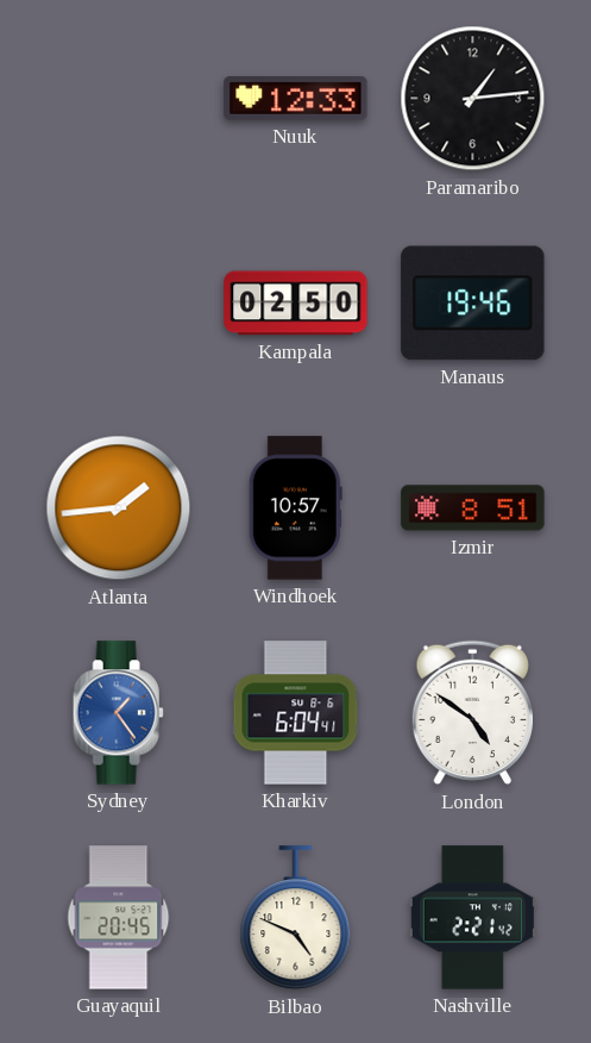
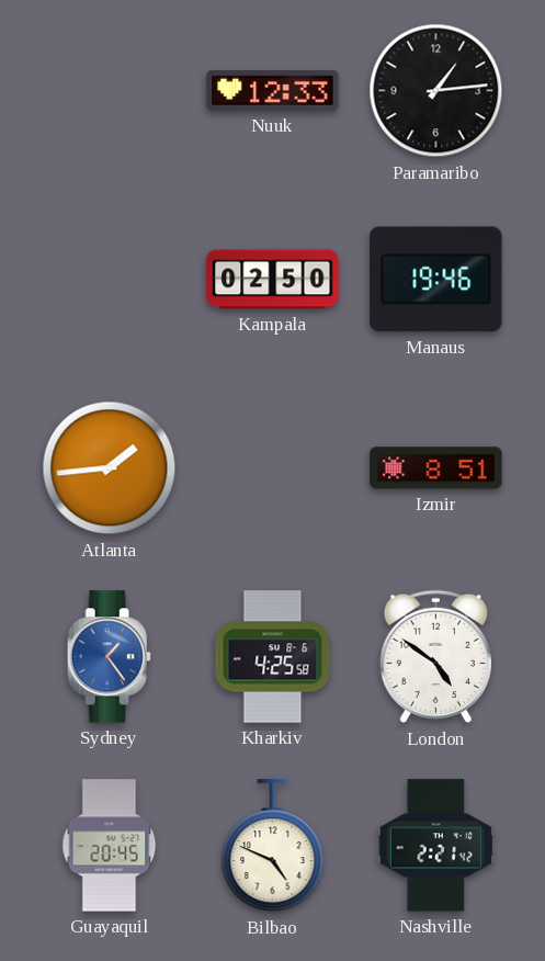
Windhoek: 10:57 -> none
Kharkiv: 6:04 -> 4:25
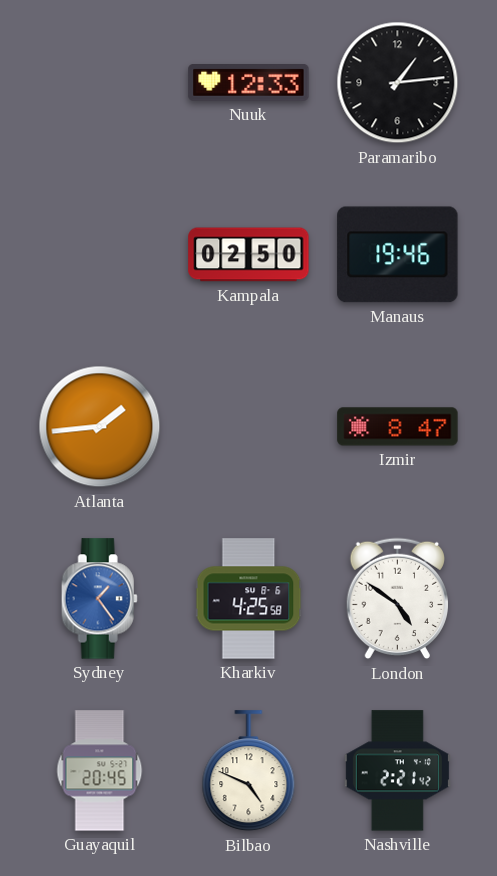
Izmir: 8:51 -> 8:47
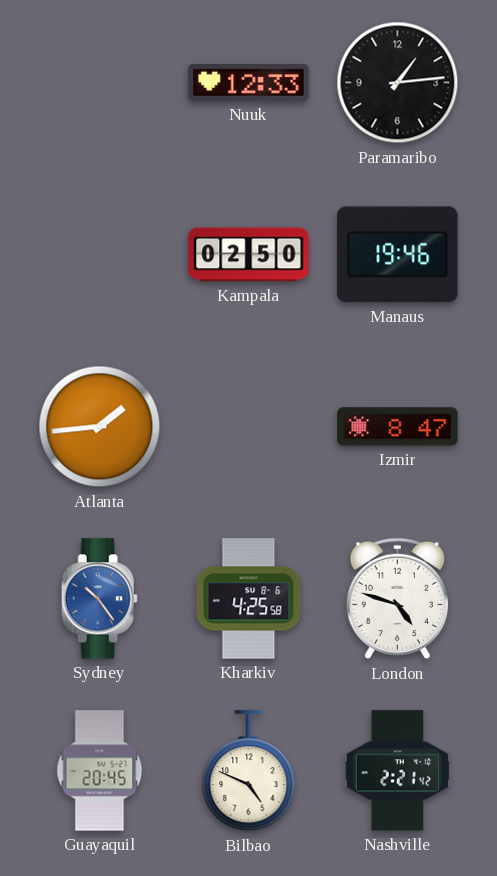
Sydney: 1:24 -> 10:24
London: 4:51 -> 4:48
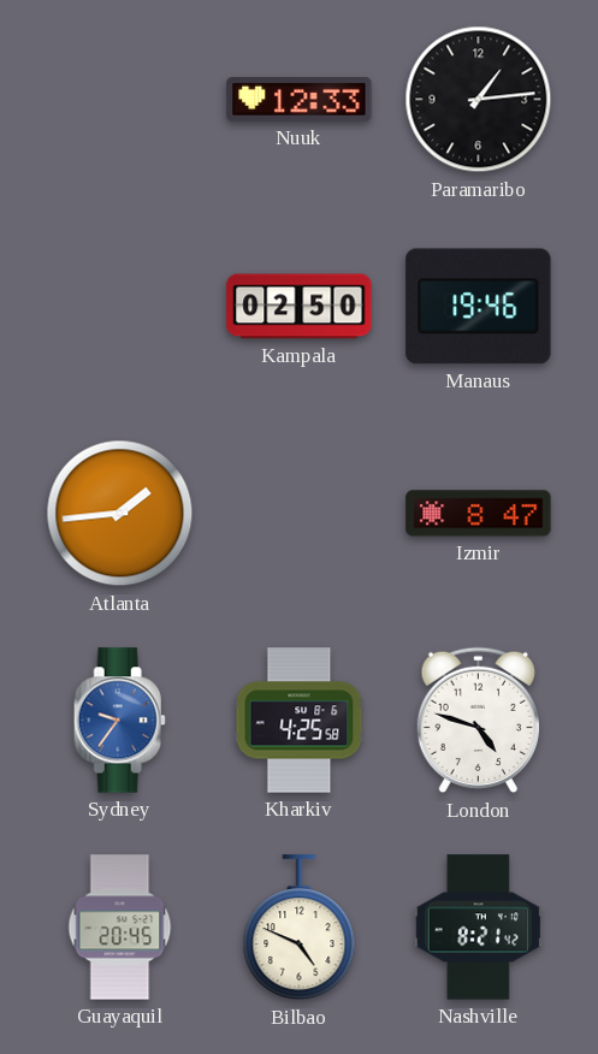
Sydney: 10:24 -> 9:36
Nashville: 2:21 -> 8:21
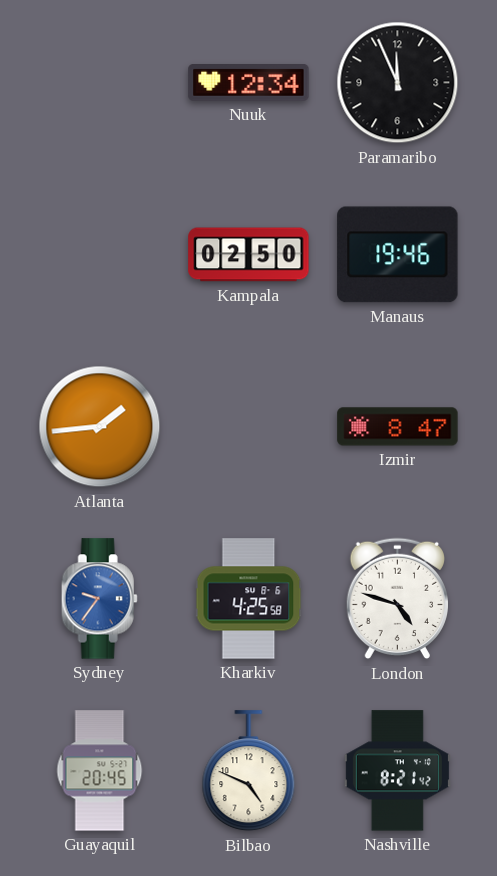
Nuuk: 12:33 -> 12:34
Paramaribo: 1:14 -> 11:56
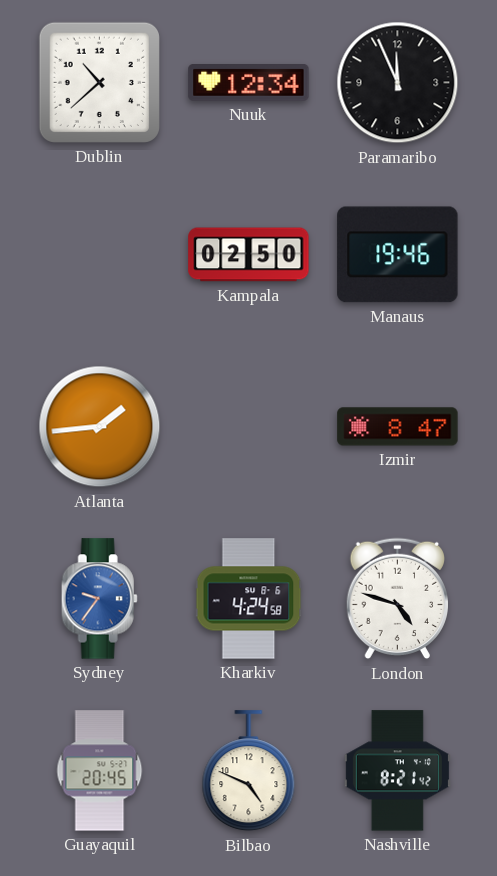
Dublin: none -> 10:38
Kharkiv: 4:25 -> 4:24
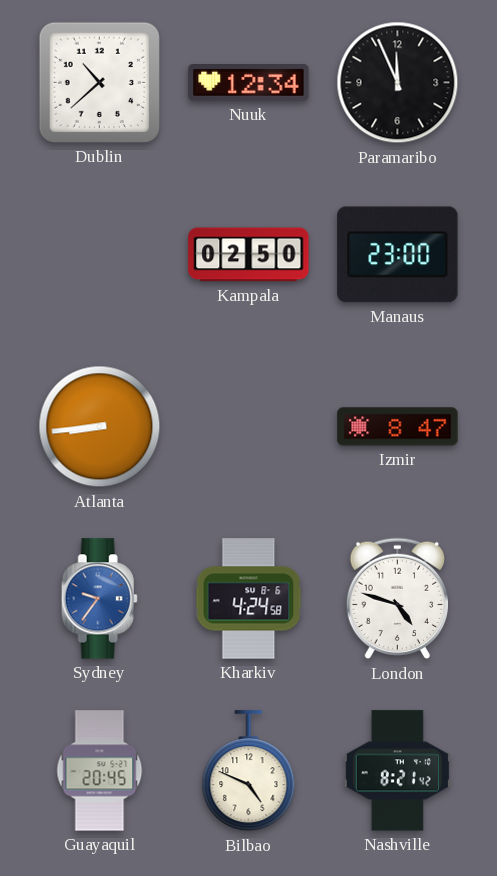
Manaus: 19:46 -> 23:00
Atlanta: 1:44 -> 8:44
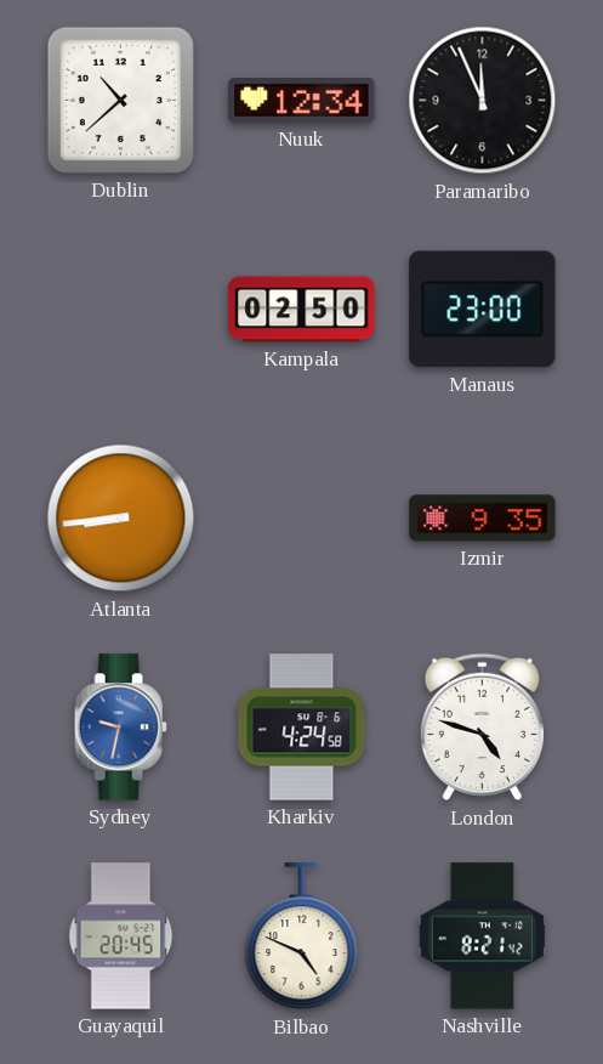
Izmir: 8:47 -> 9:35
Sydney: 9:36 -> 9:32
